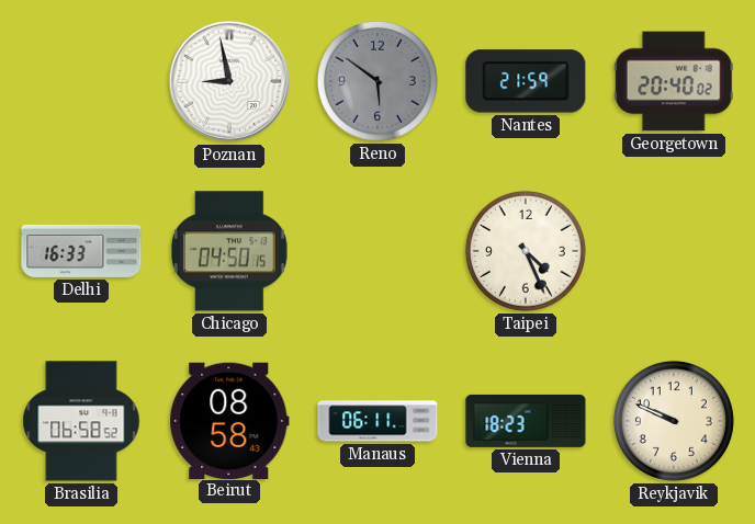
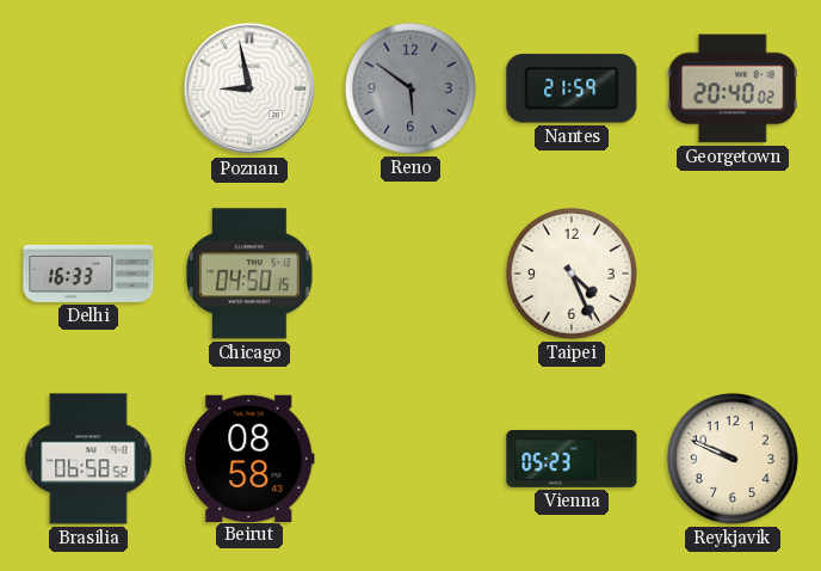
Manaus: 06:11 -> none
Vienna: 18:23 -> 05:23
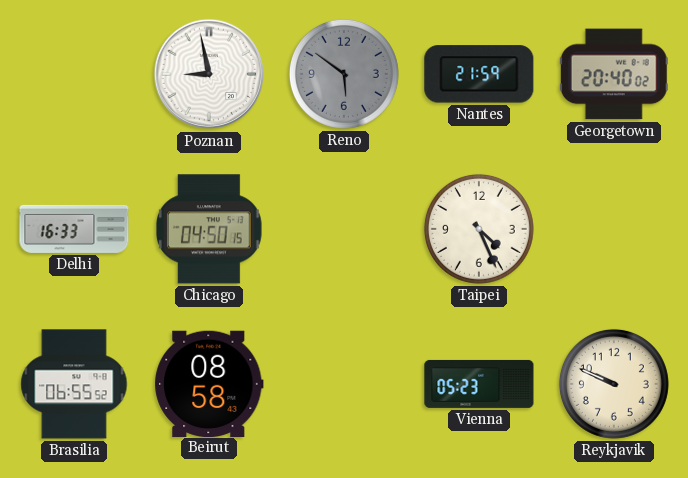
Brasilia: 06:58 -> 06:55
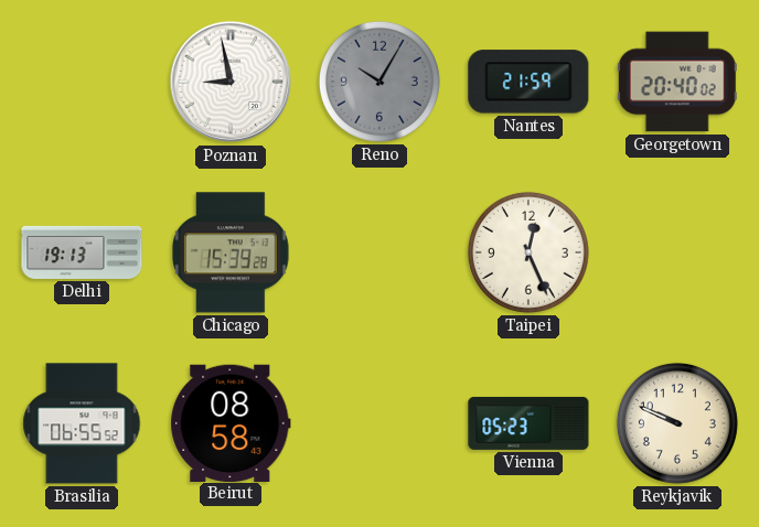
Reno: 5:51 -> 10:05
Delhi: 16:33 -> 19:13
Chicago: 04:50 -> 15:39
Taipei: 4:26 -> 12:26
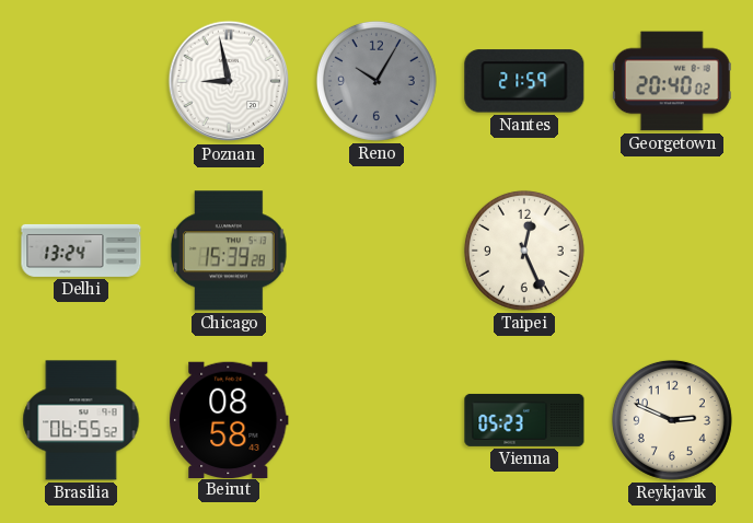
Delhi: 19:13 -> 13:24
Reykjavik: 9:49 -> 2:49
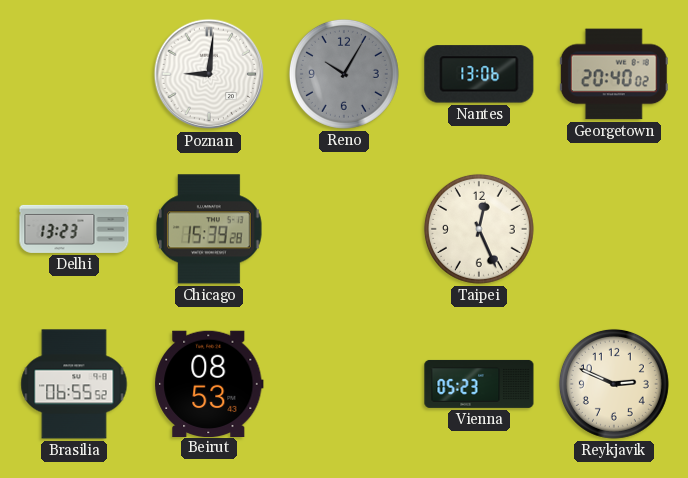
Poznan: 8:58 -> 9:01
Nantes: 21:59 -> 13:06
Delhi: 13:24 -> 13:23
Beirut: 08:58 -> 08:53
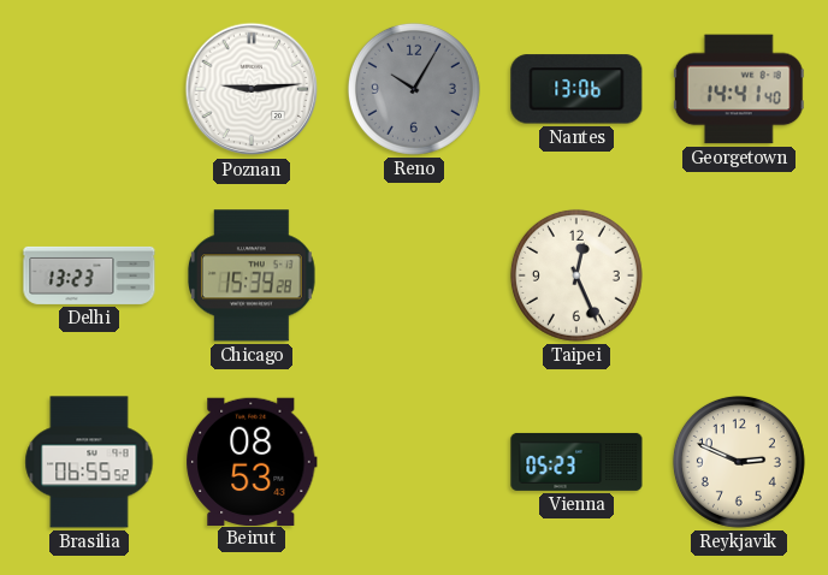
Poznan: 9:01 -> 9:14
Georgetown: 20:40 -> 14:41
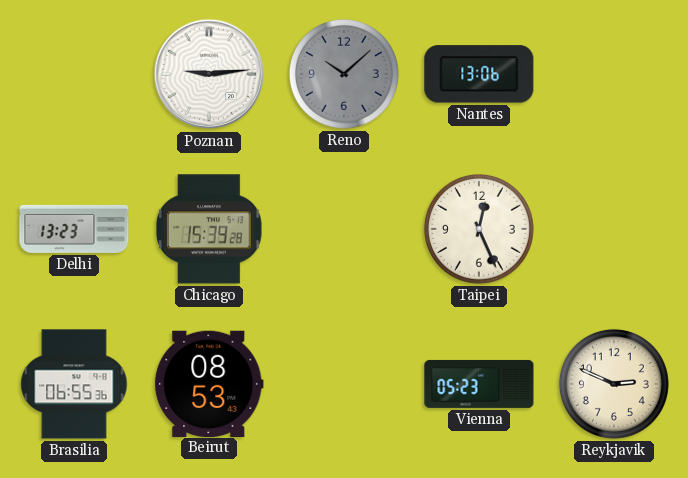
Reno: 10:05 -> 10:08
Georgetown: 14:41 -> none
Brasilia: 06:55:52 -> 06:55:36
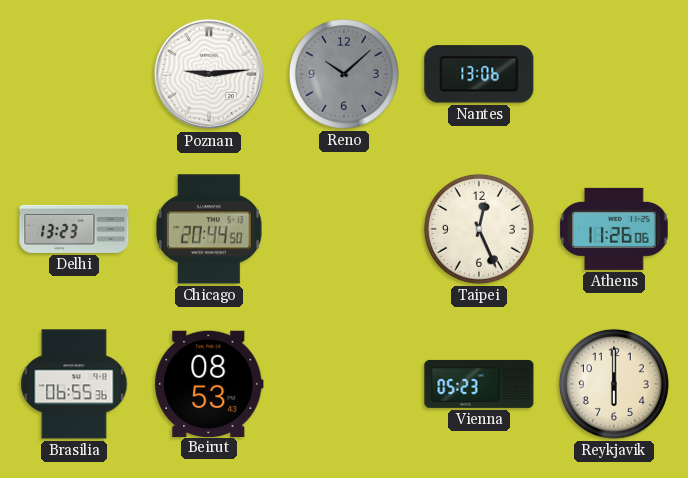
Chicago: 15:39 -> 20:44
Athens: none -> 11:26
Reykjavik: 2:49 -> 6:00
